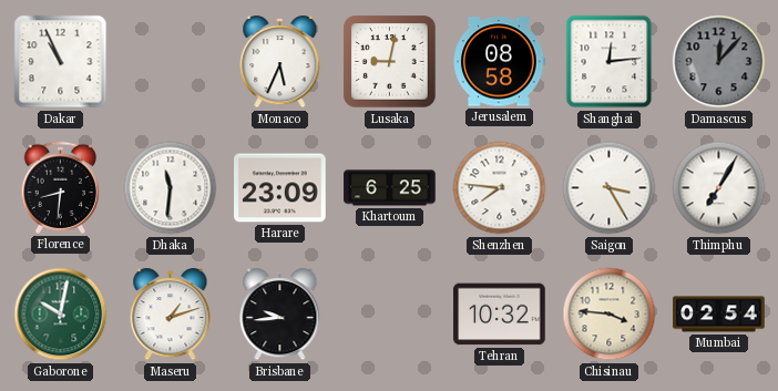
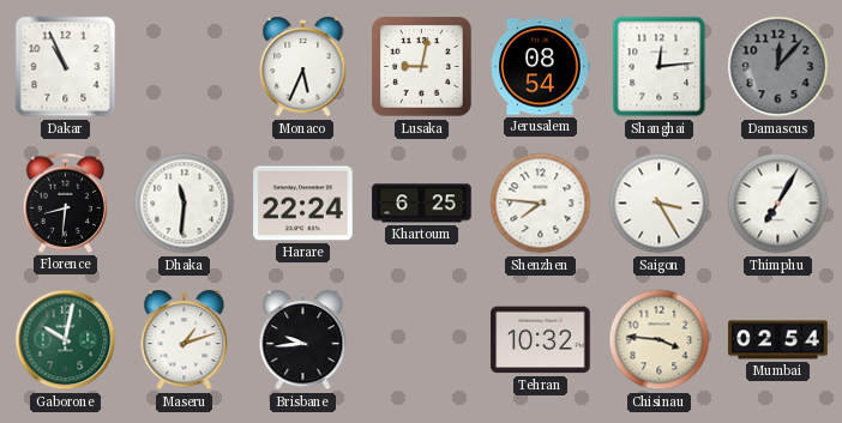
Jerusalem: 08:58 -> 08:54
Harare: 23:09 -> 22:24
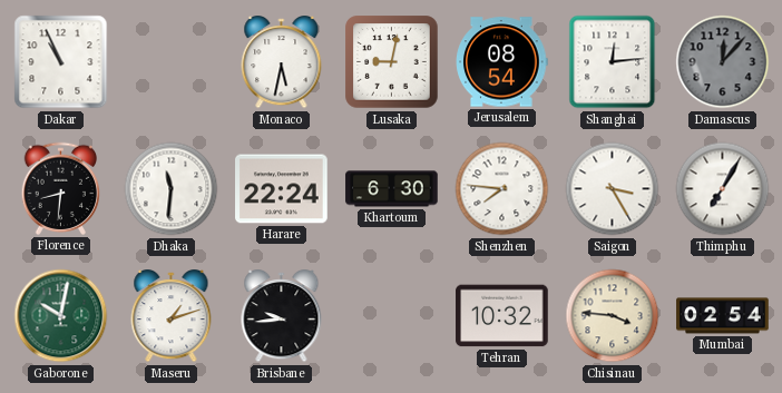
Monaco: 5:34 -> 5:32
Khartoum: 6:25 -> 6:30
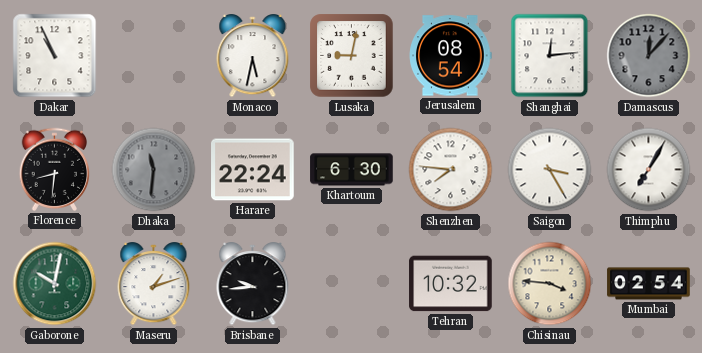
Dhaka dial: white -> grey
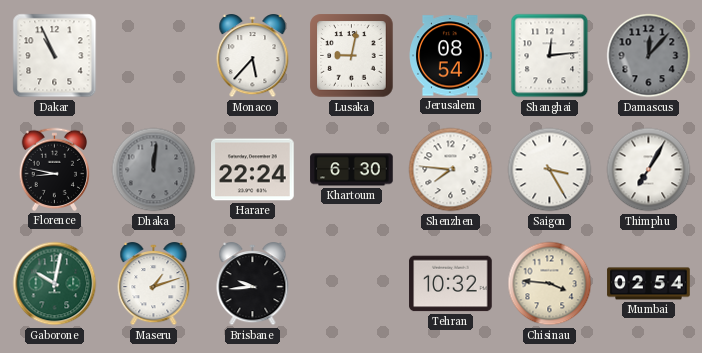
Monaco: 5:32 -> 5:37
Florence: 8:31 -> 8:47
Dhaka: 11:31 -> 12:01
